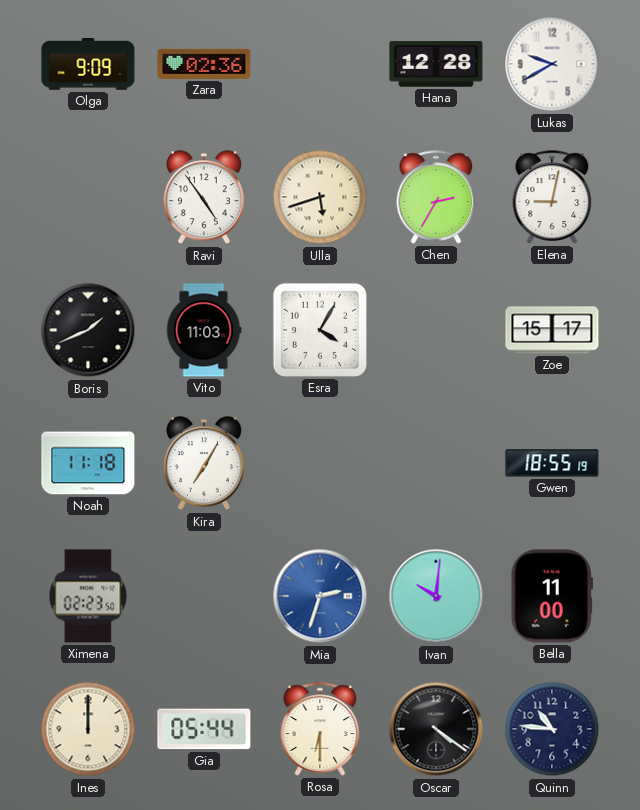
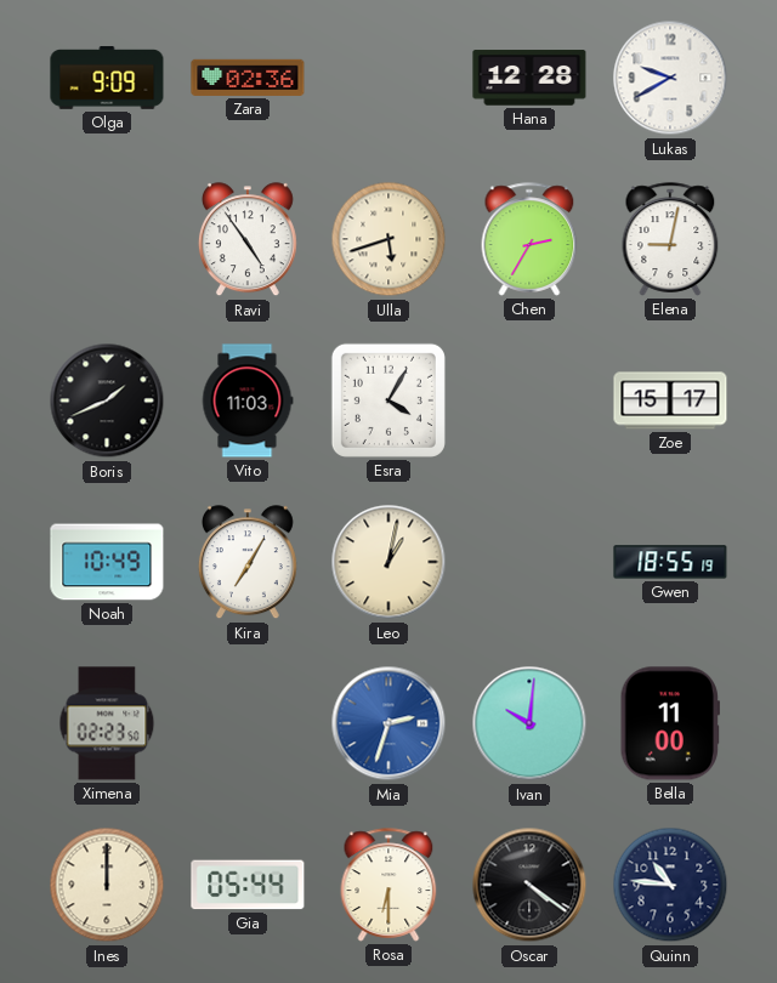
Noah: 11:18 -> 10:49
Leo: none -> 1:02
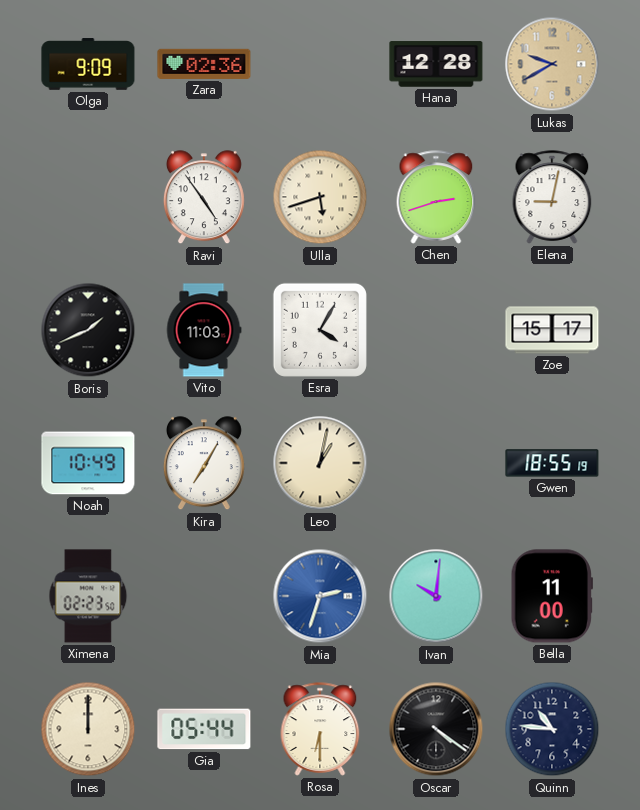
Lukas dial: white -> champagne
Chen: 2:35 -> 2:42
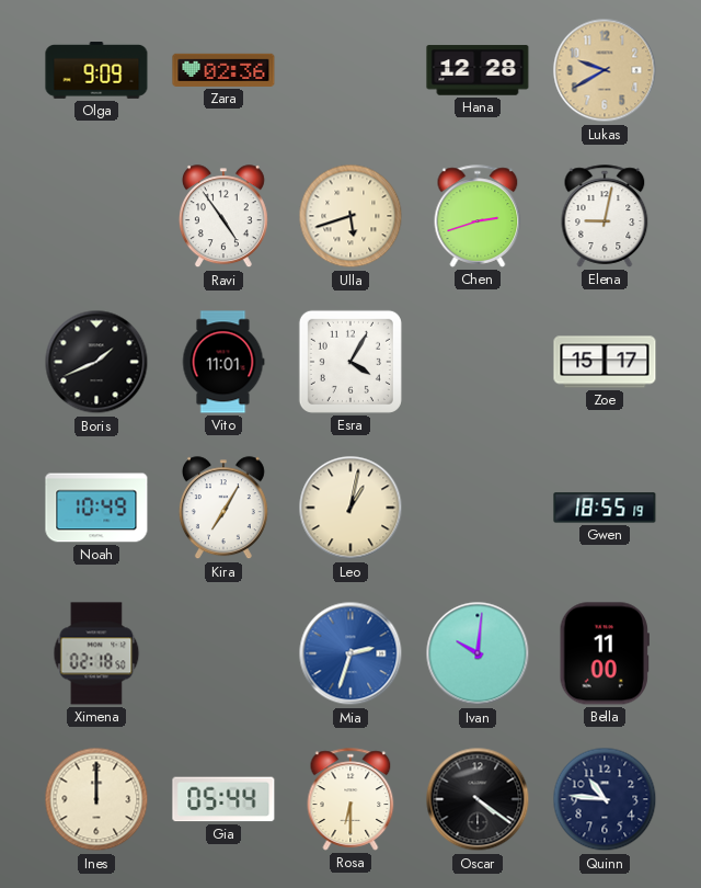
Vito: 11:03 -> 11:01
Ximena: 02:23 -> 02:18
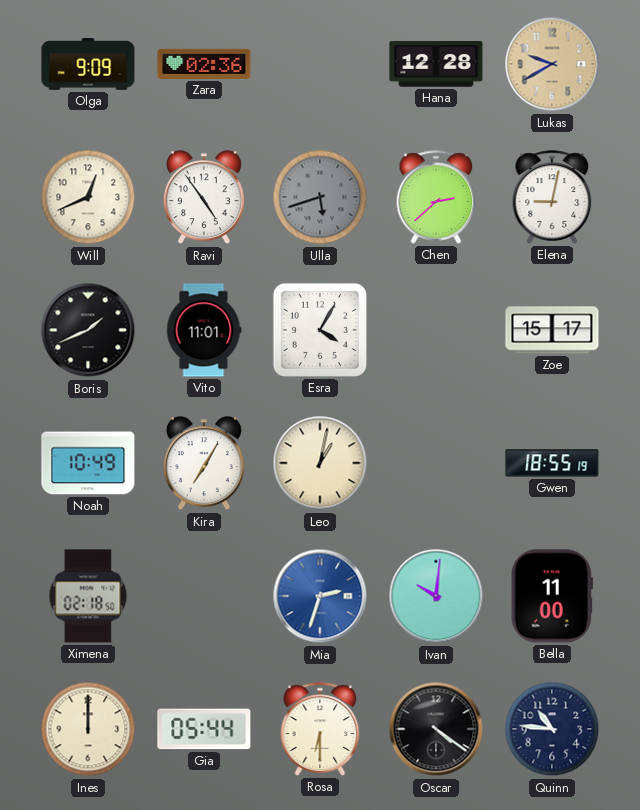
Will: none -> 12:41
Ulla dial: cream -> grey
Chen: 2:42 -> 2:38
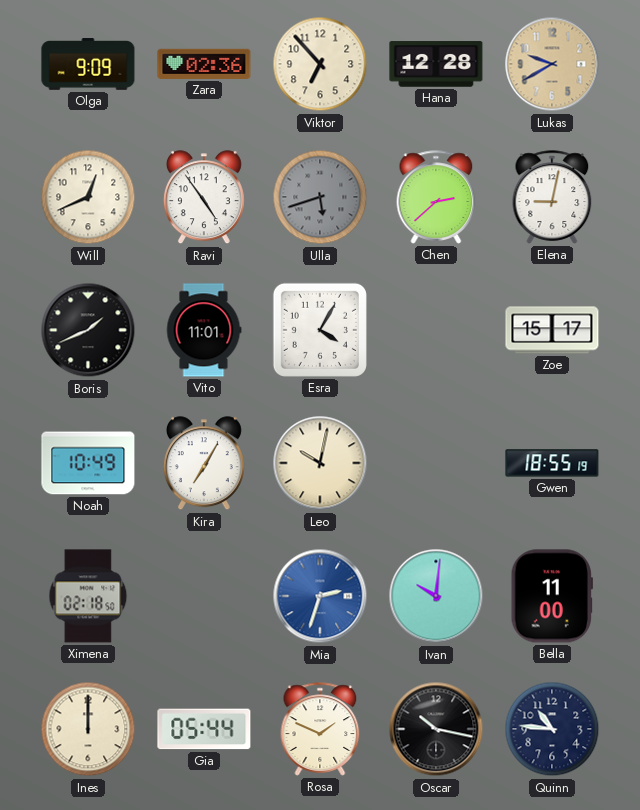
Viktor: none -> 6:53
Leo: 1:02 -> 10:02
Rosa: 6:30 -> 1:49
Oscar: 4:21 -> 10:17
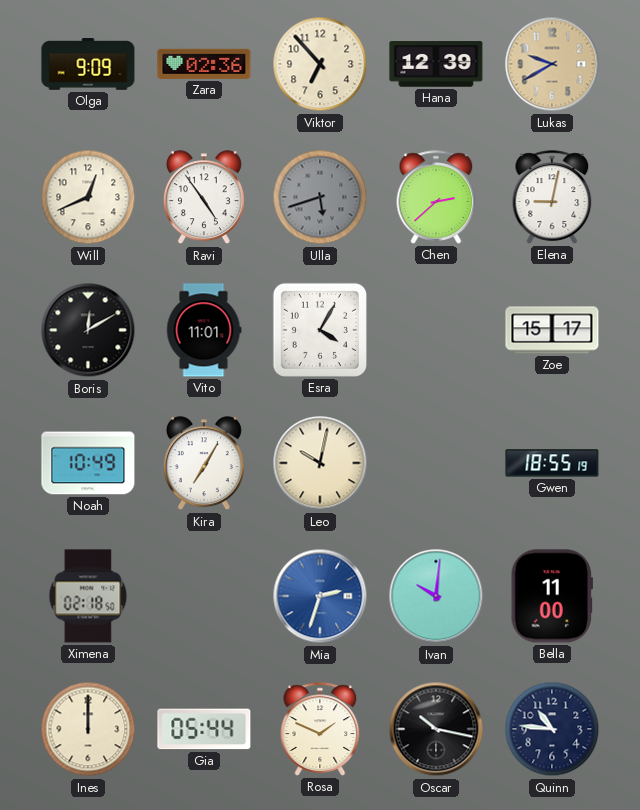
Hana: 12:28 -> 12:39
Boris: 1:41 -> 12:10
